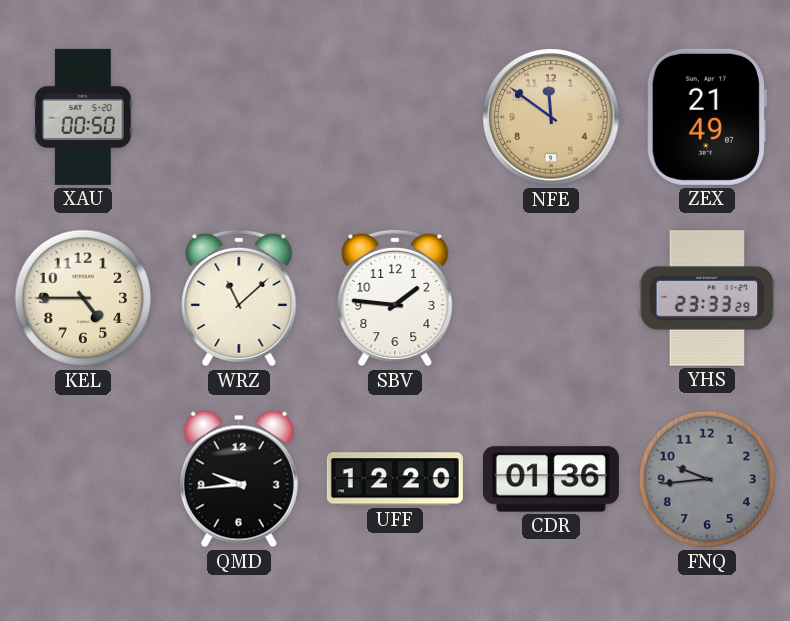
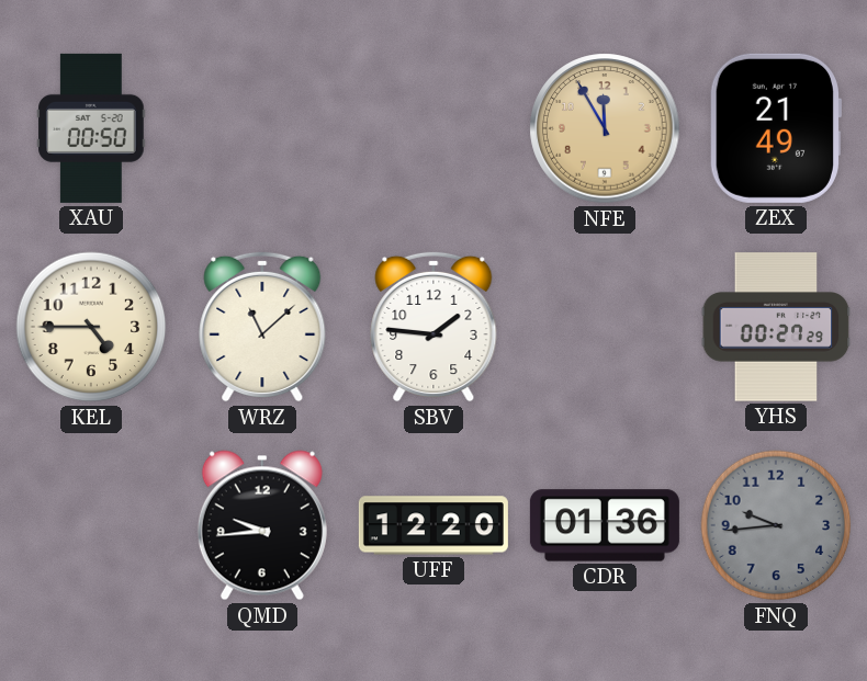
NFE: 11:51 -> 11:55
YHS: 23:33 -> 00:27
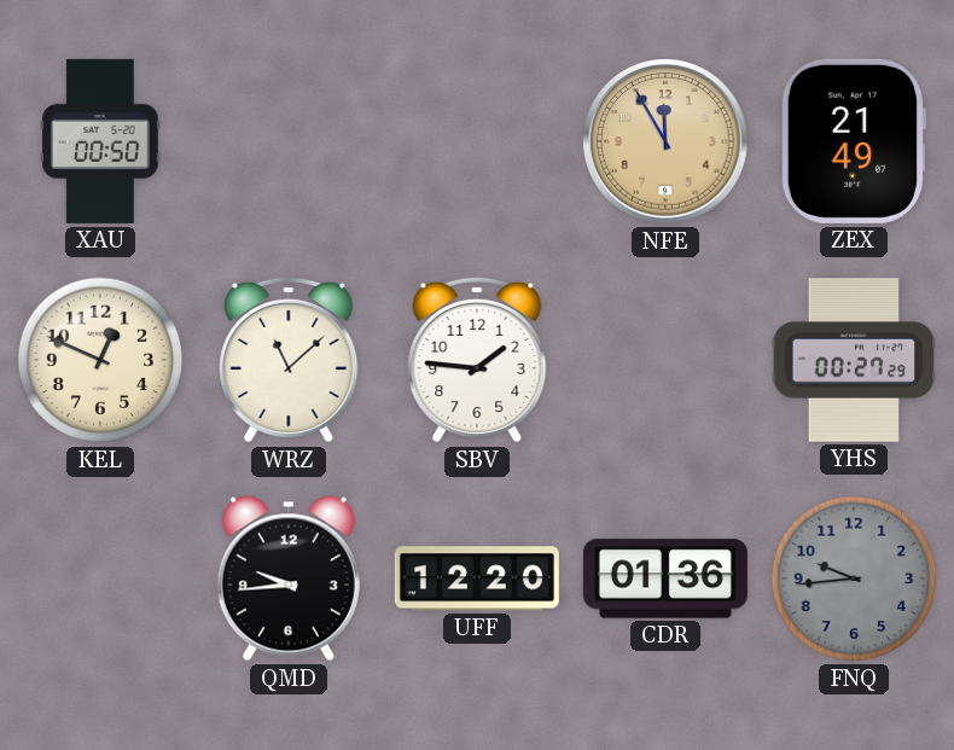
KEL: 4:45 -> 12:49
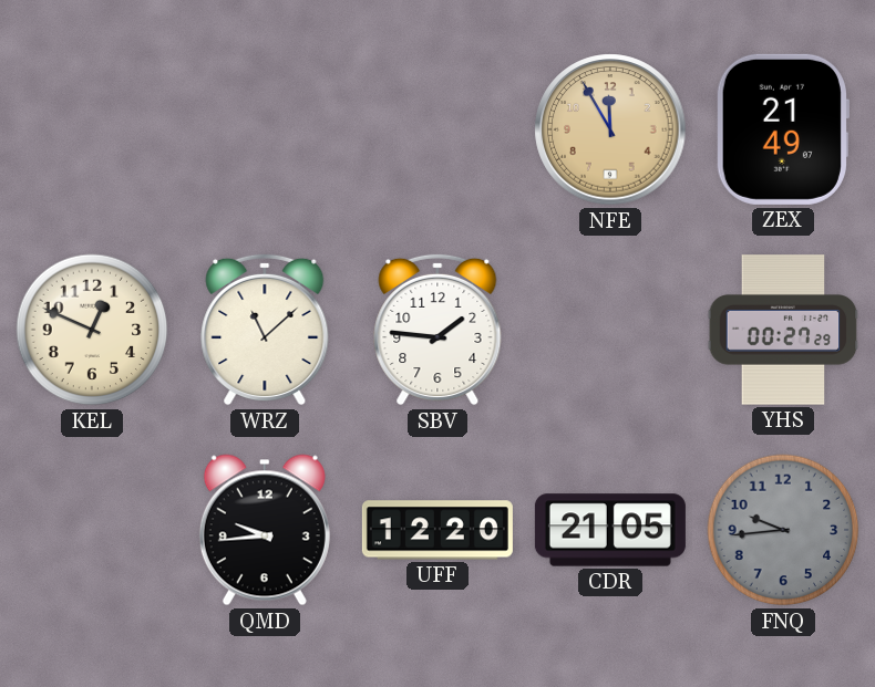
XAU: 00:50 -> none
CDR: 01:36 -> 21:05
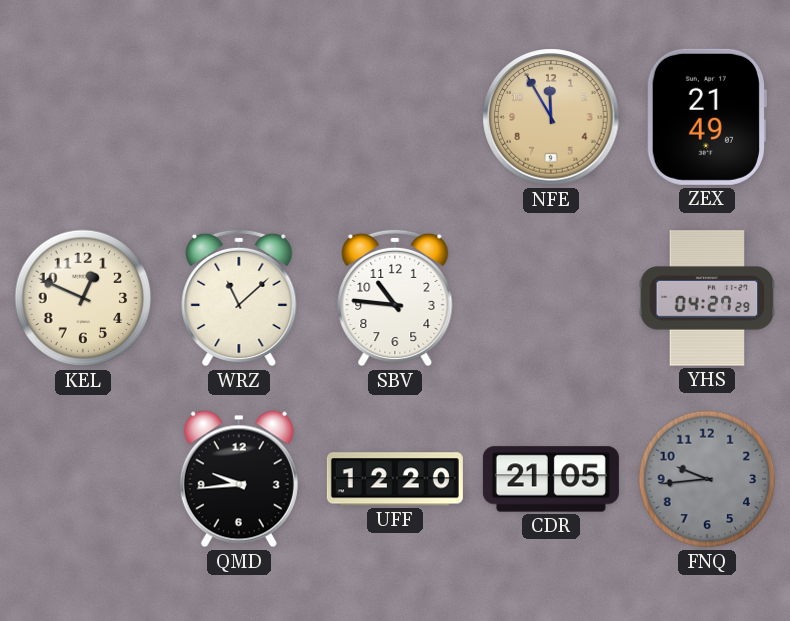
SBV: 1:46 -> 10:46
YHS: 00:27 -> 04:27
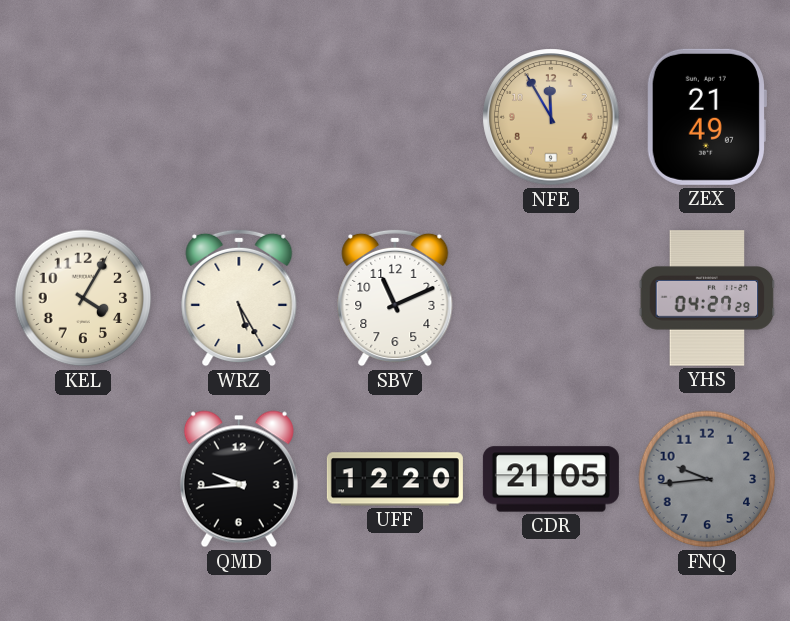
KEL: 12:49 -> 4:05
WRZ: 11:08 -> 5:25
SBV: 10:46 -> 11:11
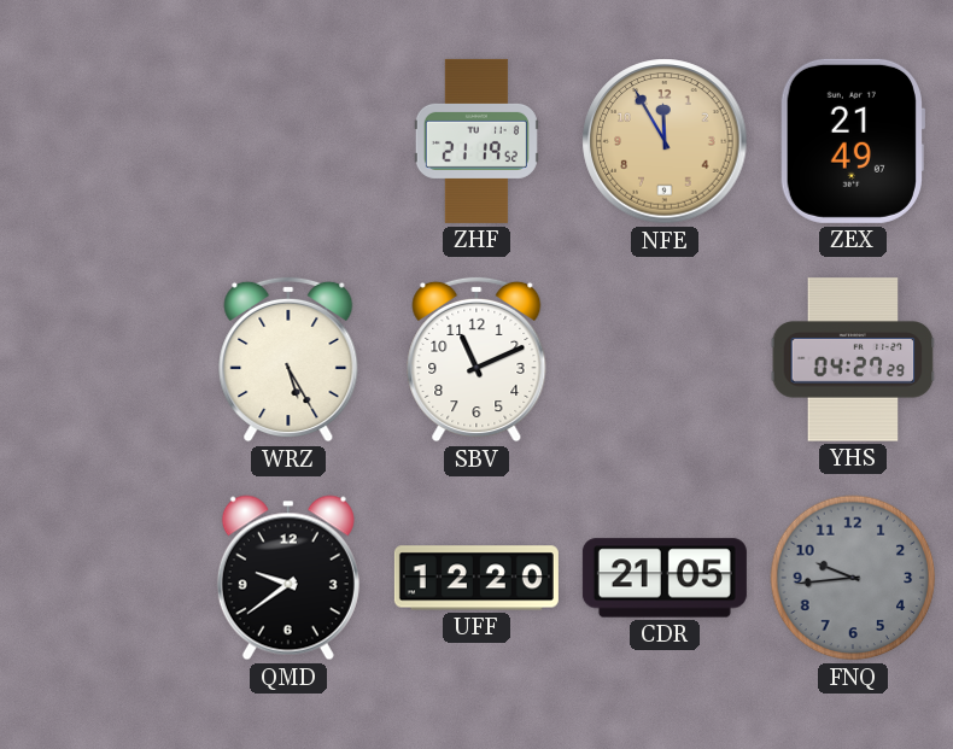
ZHF: none -> 21:19
KEL: 4:05 -> none
QMD: 9:44 -> 9:39
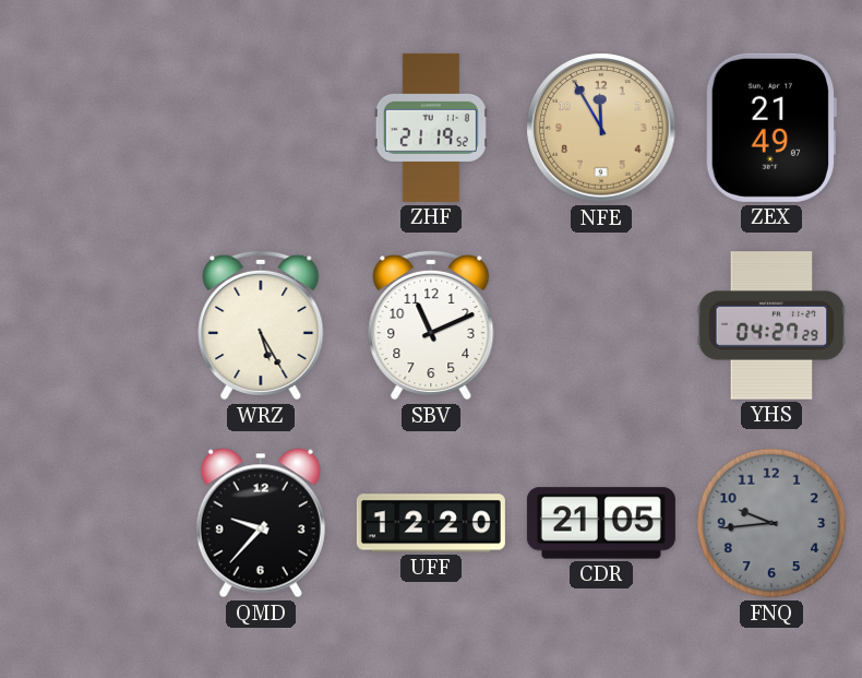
QMD: 9:39 -> 9:37
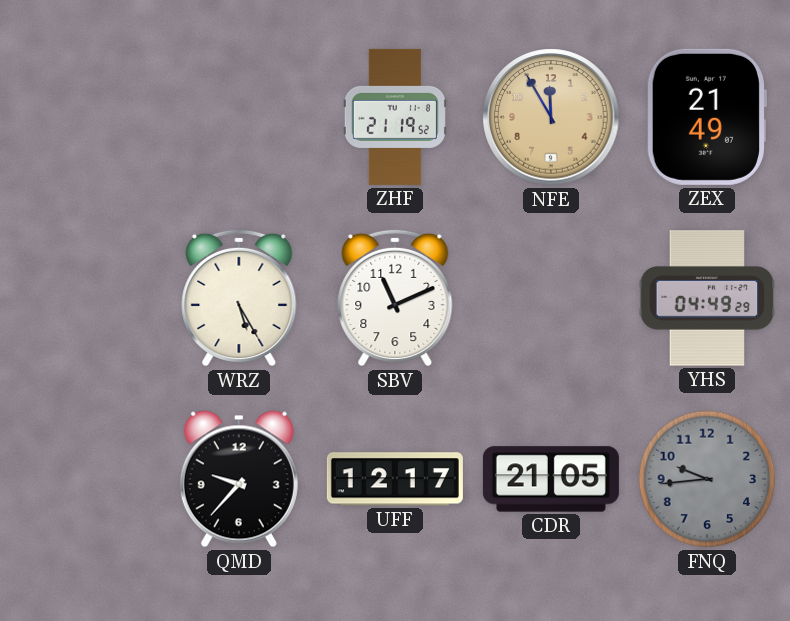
YHS: 04:27 -> 04:49
UFF: 12:20 -> 12:17
